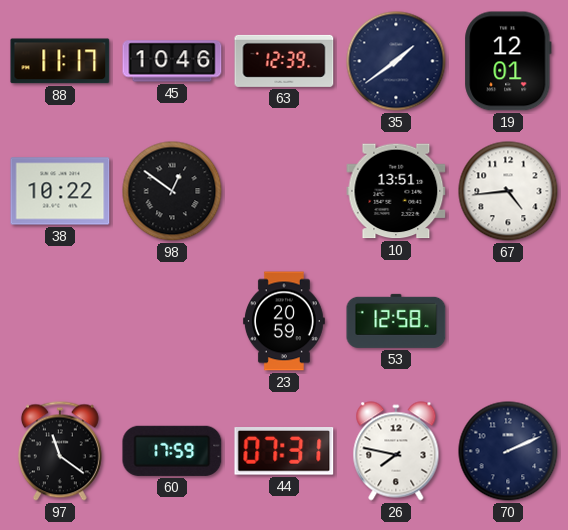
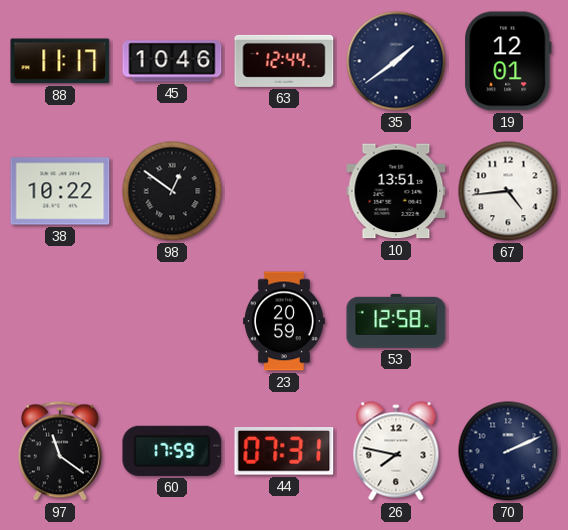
63: 12:39 -> 12:44
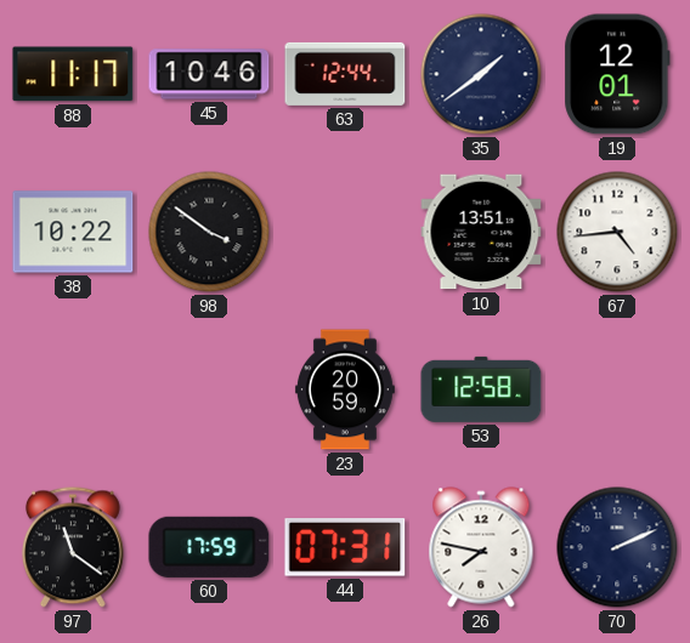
98: 12:51 -> 3:51
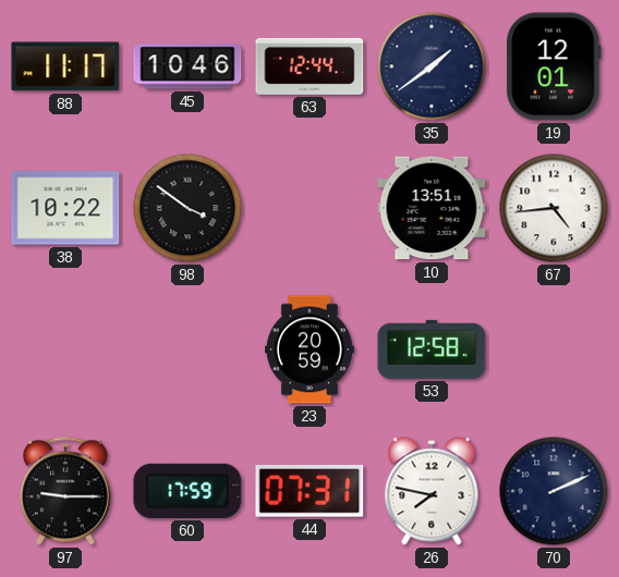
97: 11:21 -> 9:15
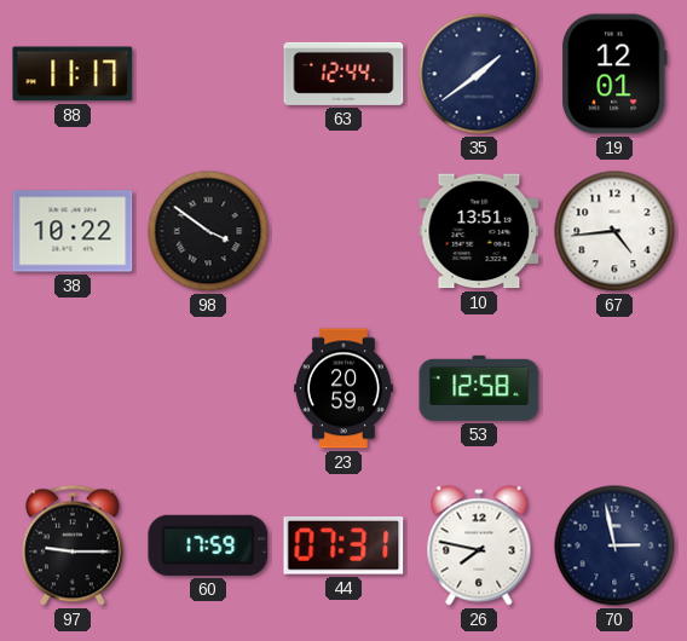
45: 10:46 -> none
70: 2:11 -> 2:58
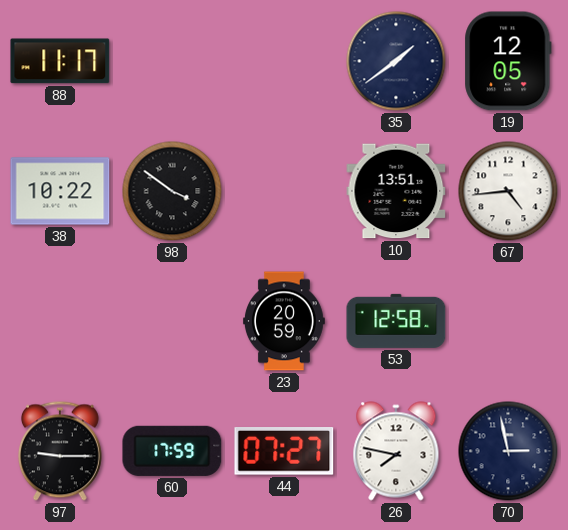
63: 12:44 -> none
19: 12:01 -> 12:05
44: 07:31 -> 07:27
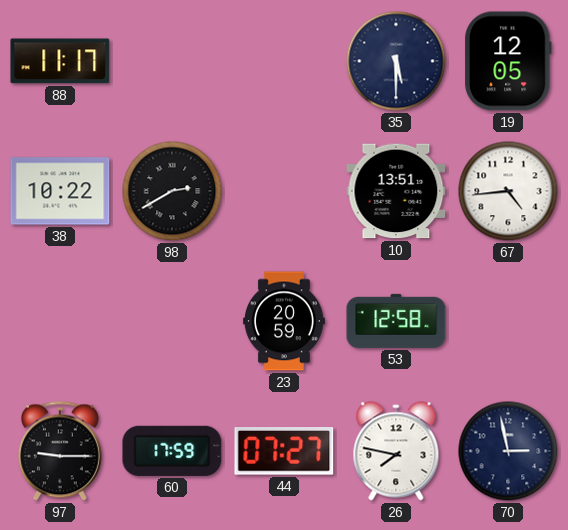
35: 1:39 -> 5:30
98: 3:51 -> 2:40
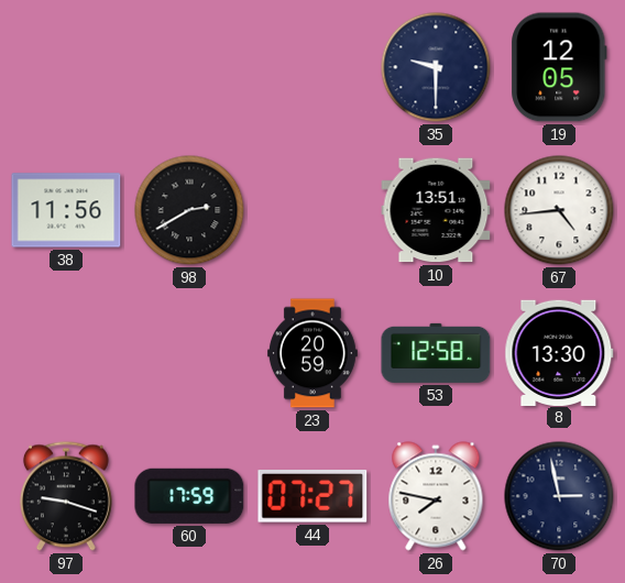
88: 11:17 -> none
35: 5:30 -> 9:30
38: 10:22 -> 11:56
8: none -> 13:30
97: 9:15 -> 9:18
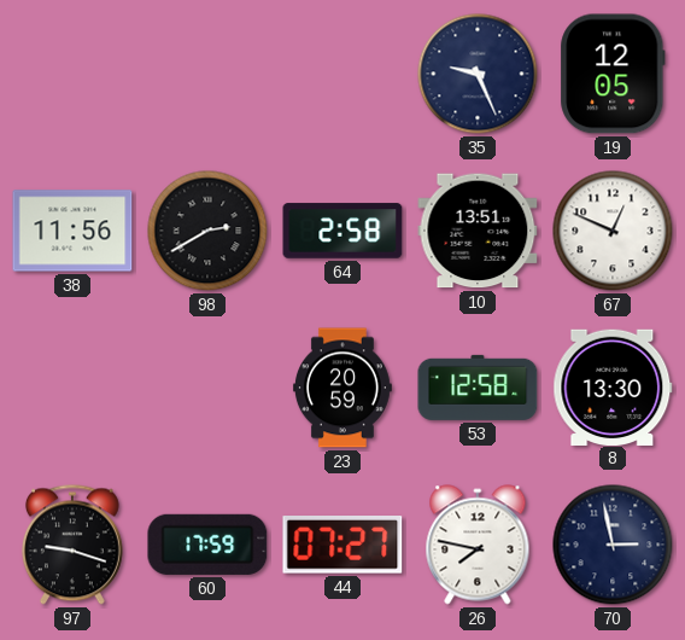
35: 9:30 -> 9:26
64: none -> 2:58
67: 4:44 -> 12:49
